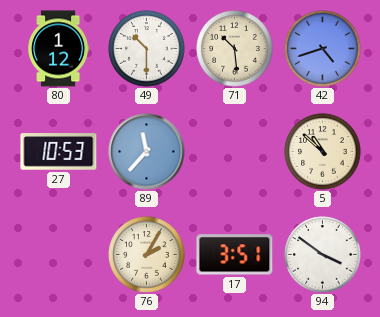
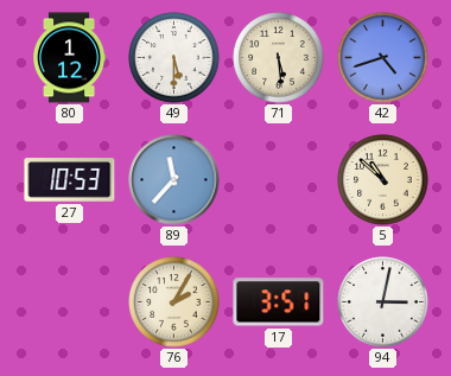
49: 10:30 -> 5:30
71: 10:29 -> 5:29
94: 3:51 -> 3:02
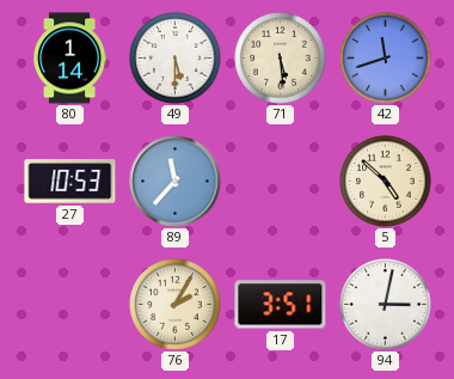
80: 1:12 -> 1:14
42: 4:42 -> 11:42
5: 10:52 -> 4:52
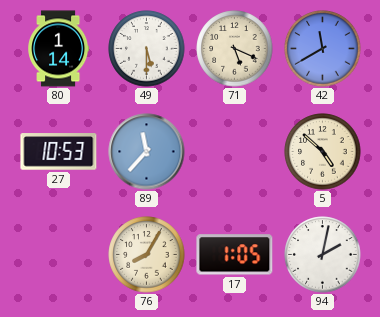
71: 5:29 -> 5:19
42: 11:42 -> 11:40
76: 2:05 -> 8:05
17: 3:51 -> 1:05
94: 3:02 -> 2:02
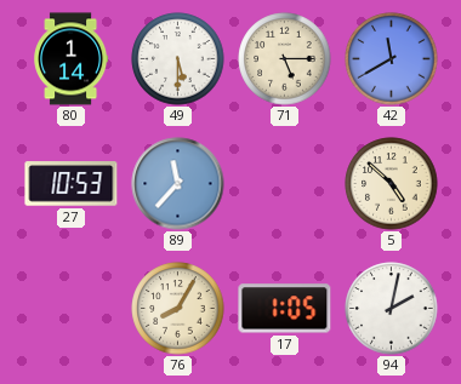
71: 5:19 -> 5:15
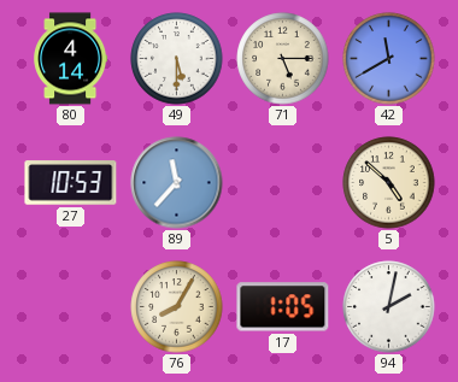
80: 1:14 -> 4:14
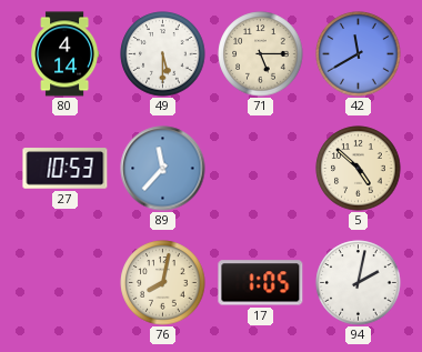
76: 8:05 -> 8:02
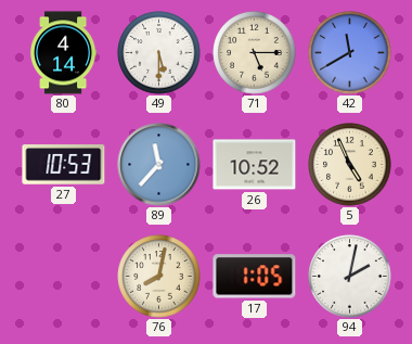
26: none -> 10:52
5: 4:52 -> 4:56
